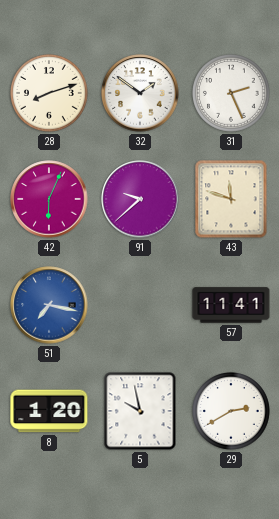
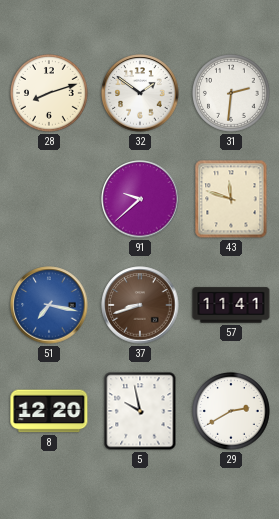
31: 2:26 -> 2:31
42: 6:04 -> none
37: none -> 8:42
8: 1:20 -> 12:20
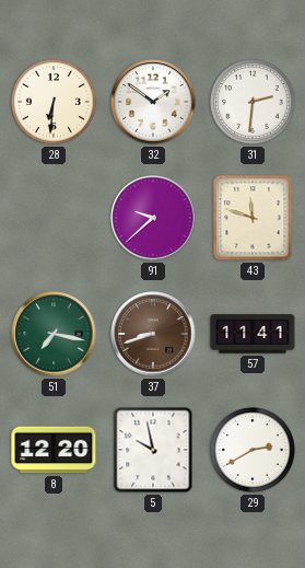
28: 8:12 -> 6:31
51 dial: blue -> green
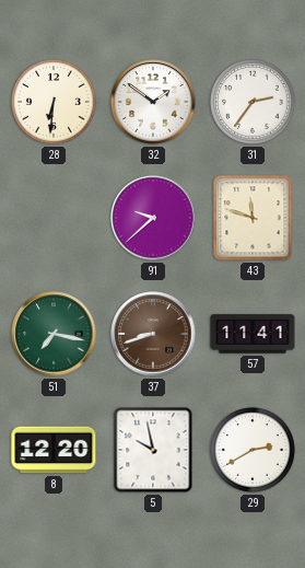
31: 2:31 -> 2:36
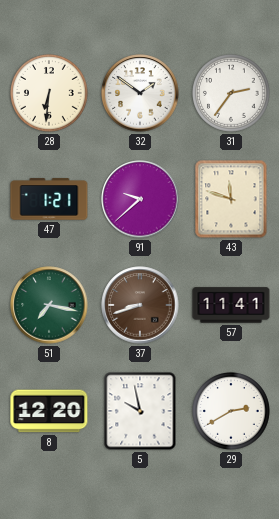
47: none -> 1:21
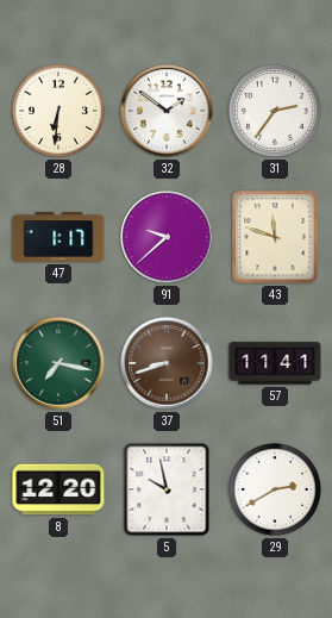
47: 1:21 -> 1:17
